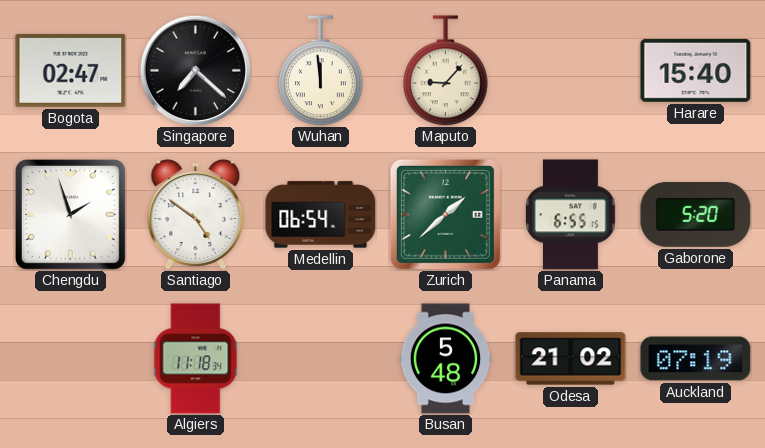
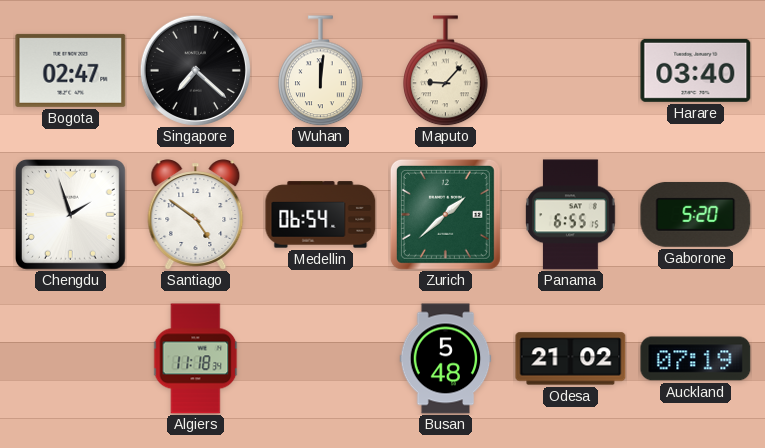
Wuhan: 11:59 -> 12:01
Harare: 15:40 -> 03:40
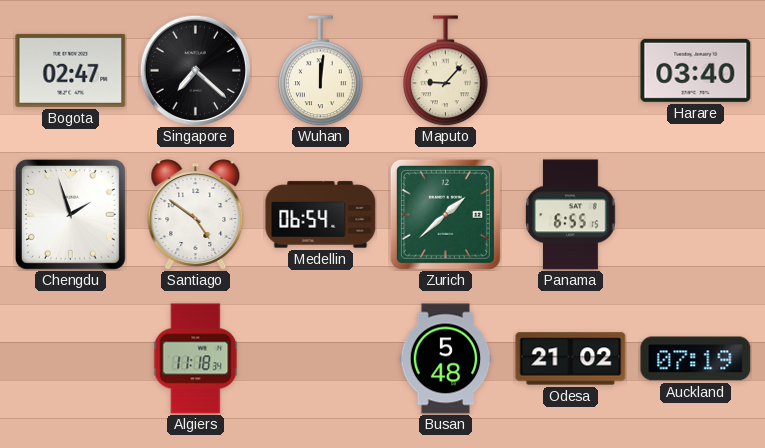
Gaborone: 5:20 -> none
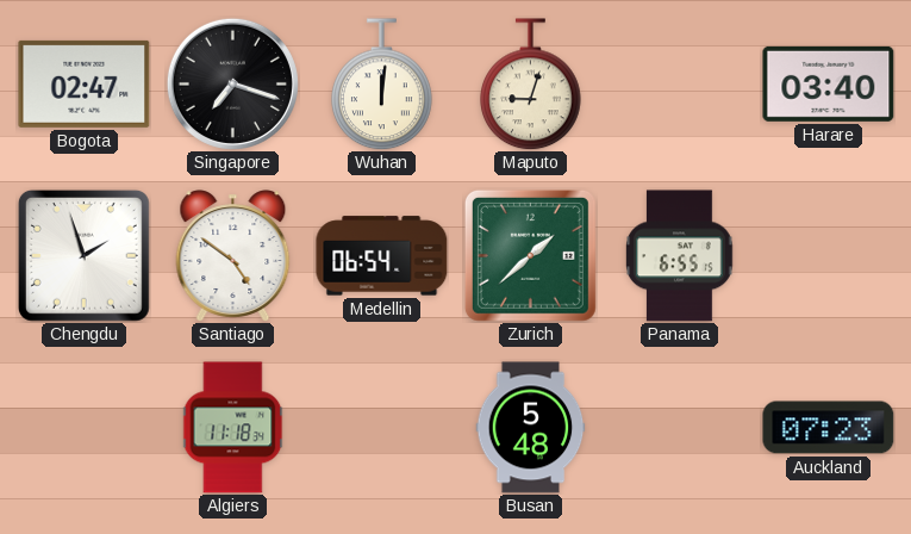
Singapore: 7:22 -> 7:18
Maputo: 9:07 -> 9:03
Odesa: 21:02 -> none
Auckland: 07:19 -> 07:23
